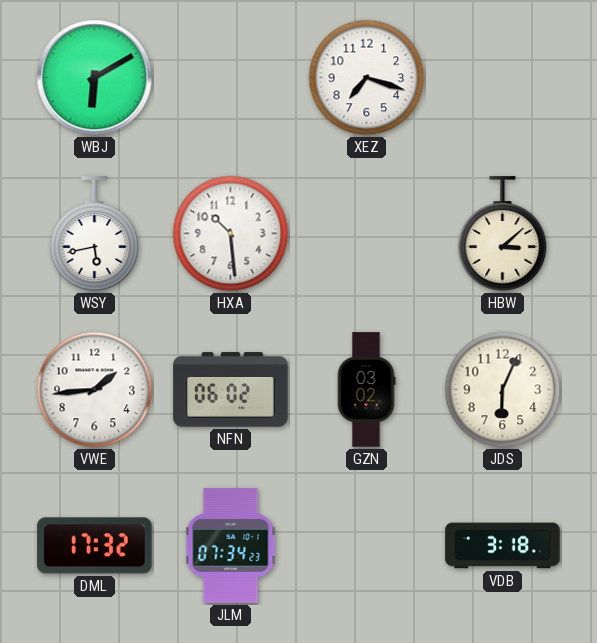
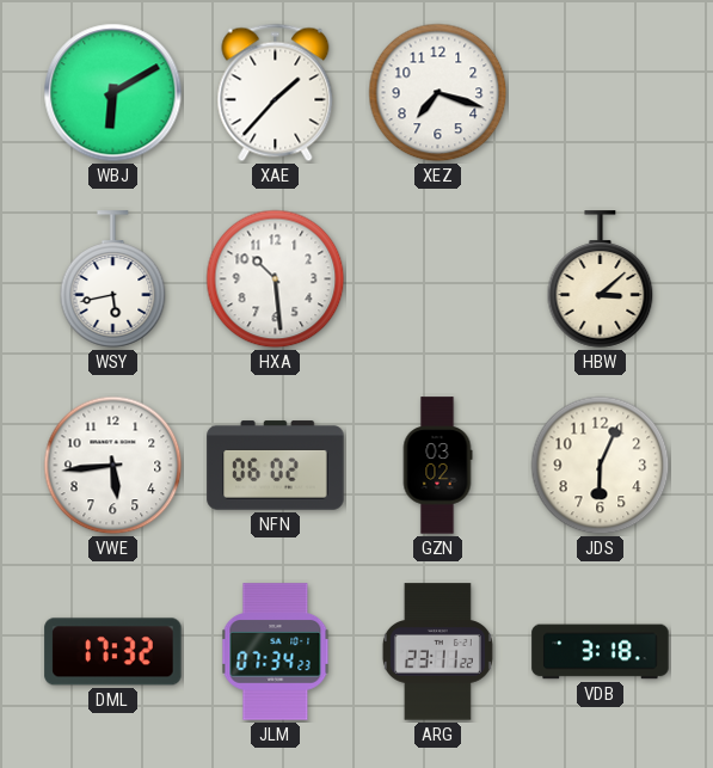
XAE: none -> 1:37
VWE: 1:44 -> 5:44
ARG: none -> 23:11
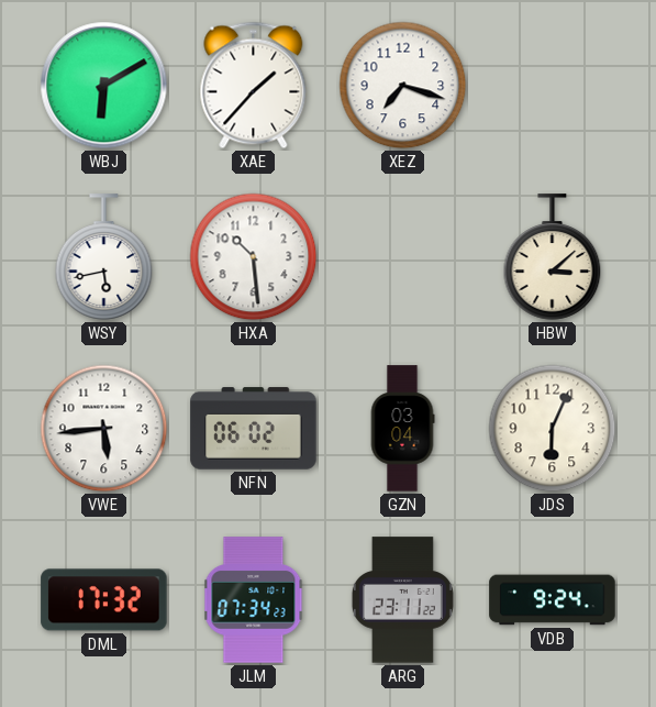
GZN: 03:02 -> 03:04
VDB: 3:18 -> 9:24
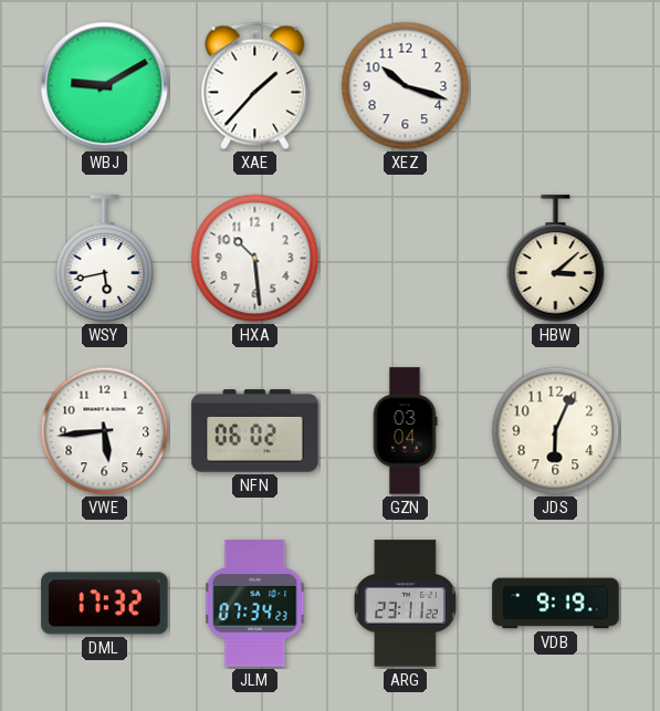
WBJ: 6:10 -> 9:10
XEZ: 7:18 -> 10:18
VDB: 9:24 -> 9:19
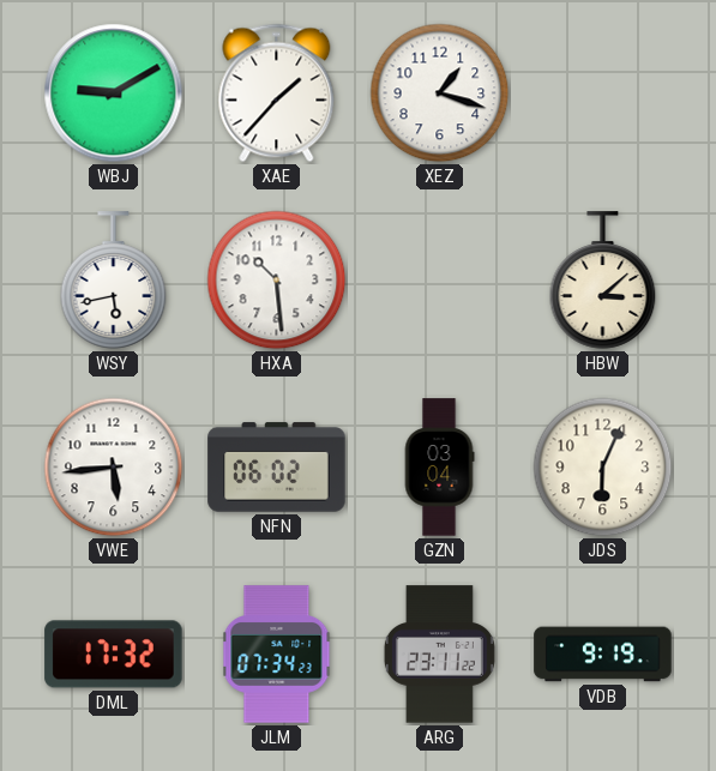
XEZ: 10:18 -> 1:18
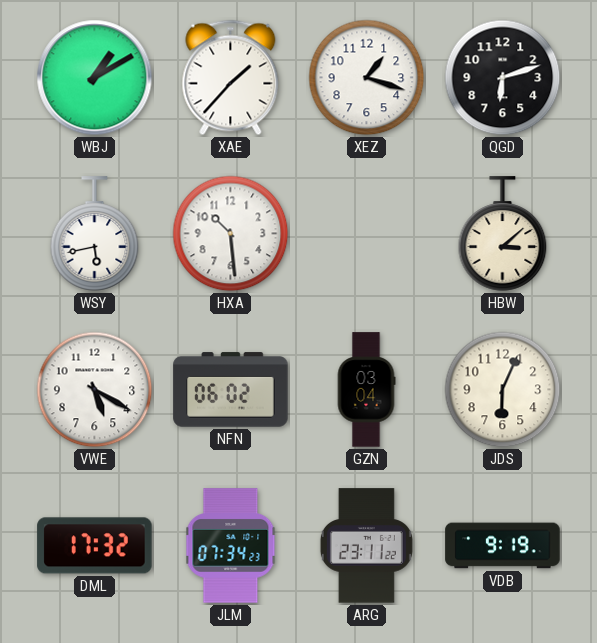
WBJ: 9:10 -> 1:10
QGD: none -> 6:12
VWE: 5:44 -> 5:20
